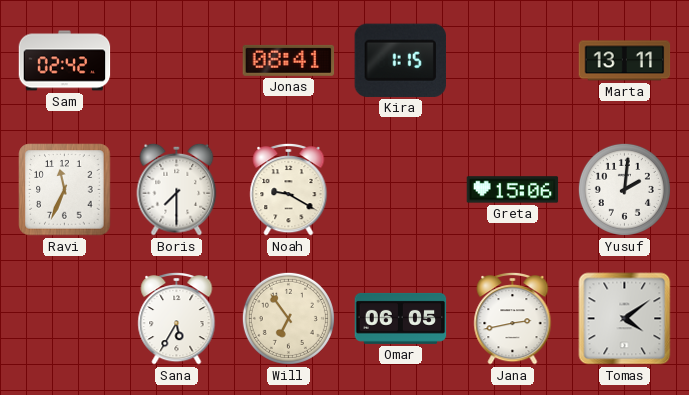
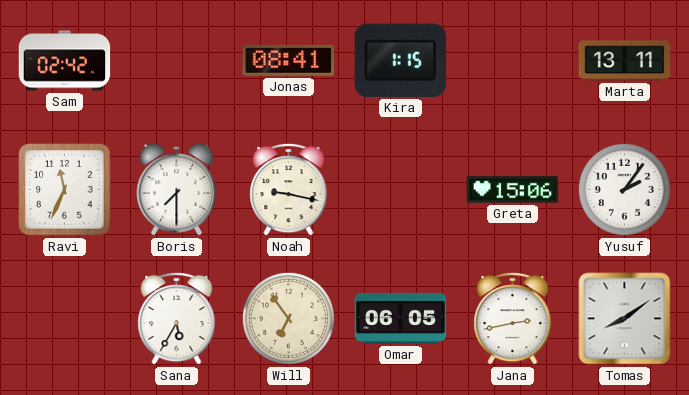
Noah: 9:20 -> 9:17
Yusuf: 2:01 -> 2:06
Tomas: 4:09 -> 8:09
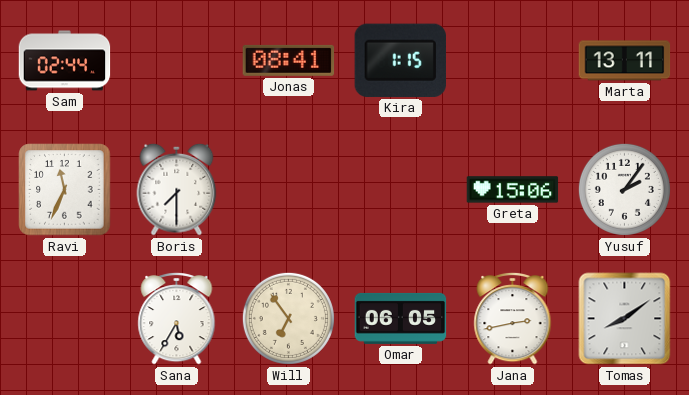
Sam: 02:42 -> 02:44
Noah: 9:17 -> none
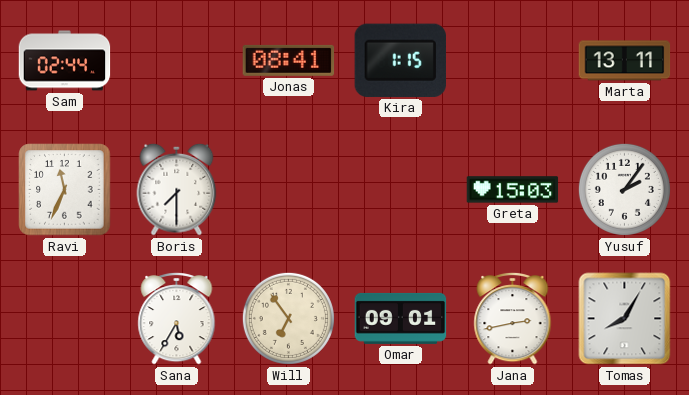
Greta: 15:06 -> 15:03
Omar: 06:05 -> 09:01
Tomas: 8:09 -> 8:05
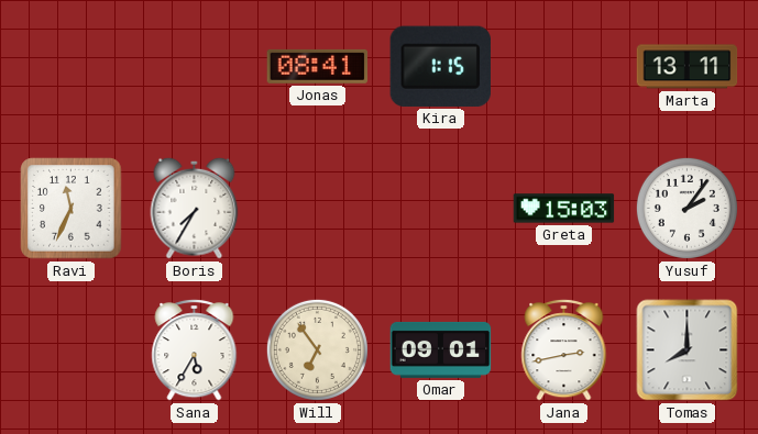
Sam: 02:44 -> none
Boris: 7:30 -> 7:35
Tomas: 8:05 -> 8:00
